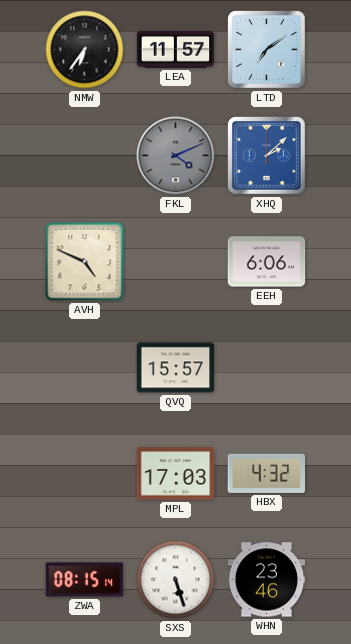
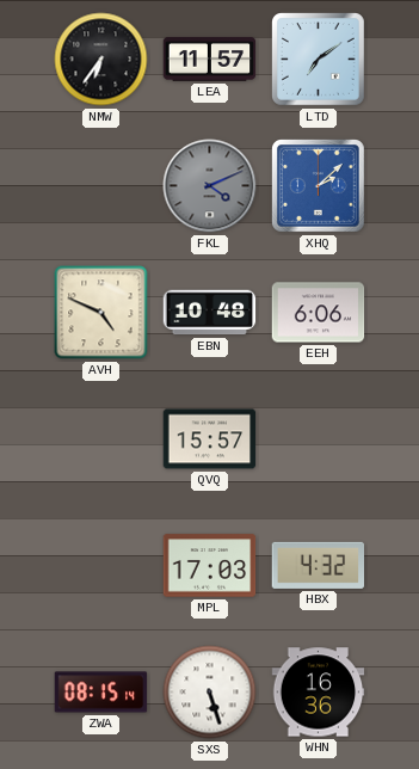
EBN: none -> 10:48
WHN: 23:46 -> 16:36
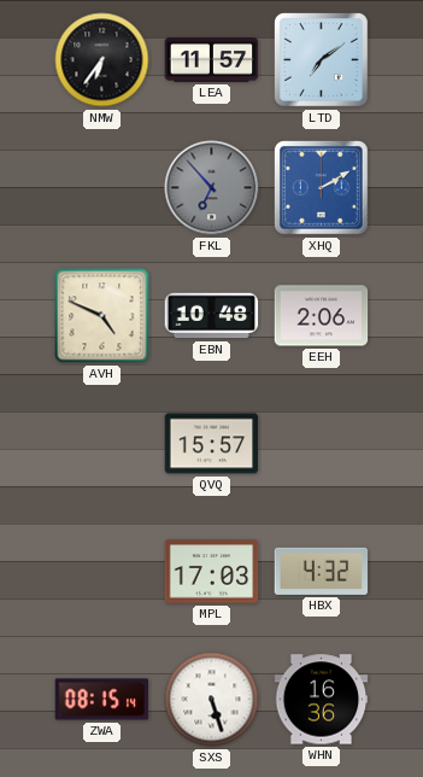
FKL: 4:11 -> 6:53
XHQ: 2:08 -> 2:10
EEH: 6:06 -> 2:06
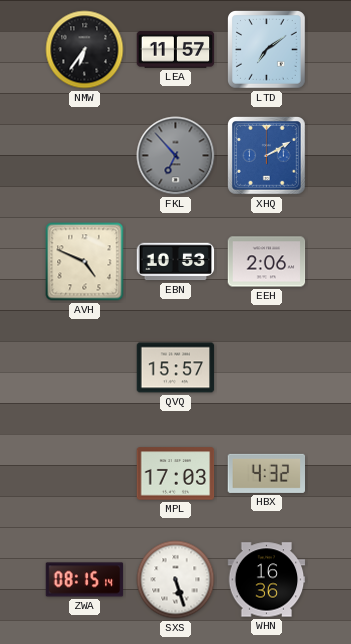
EBN: 10:48 -> 10:53
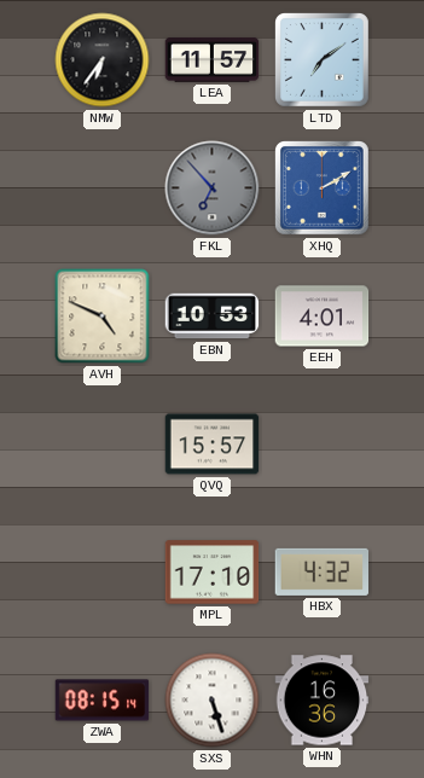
EEH: 2:06 -> 4:01
MPL: 17:03 -> 17:10
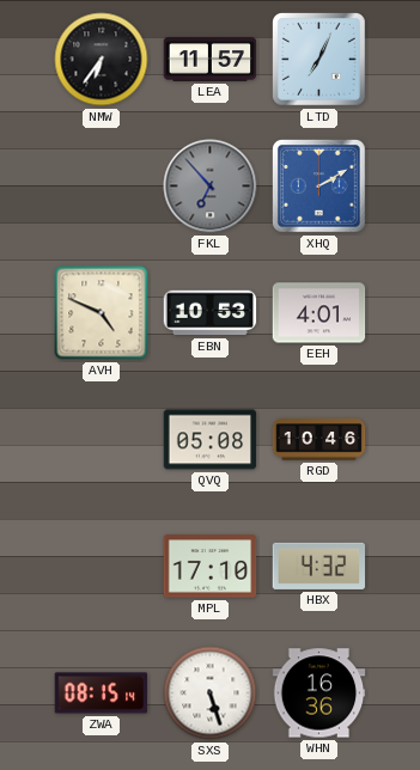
LTD: 7:09 -> 7:04
QVQ: 15:57 -> 05:08
RGD: none -> 10:46
